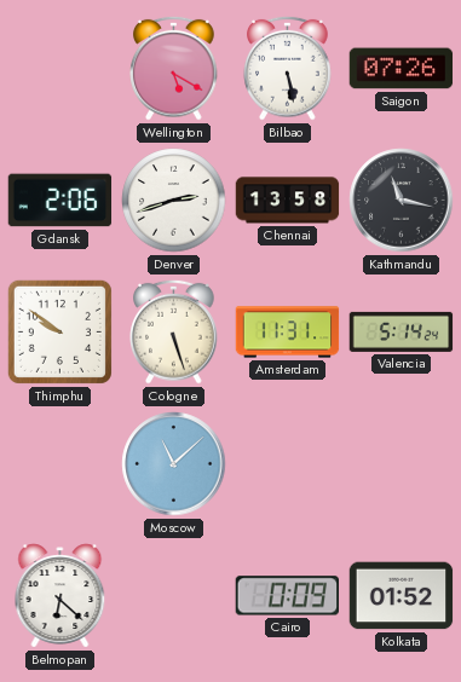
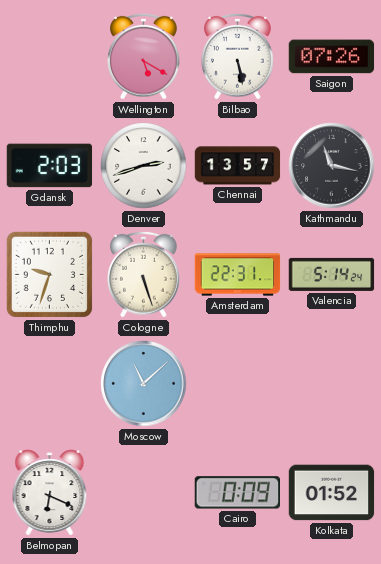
Gdansk: 2:06 -> 2:03
Chennai: 13:58 -> 13:57
Thimphu: 9:51 -> 9:33
Amsterdam: 11:31 -> 22:31
Belmopan: 6:22 -> 6:19
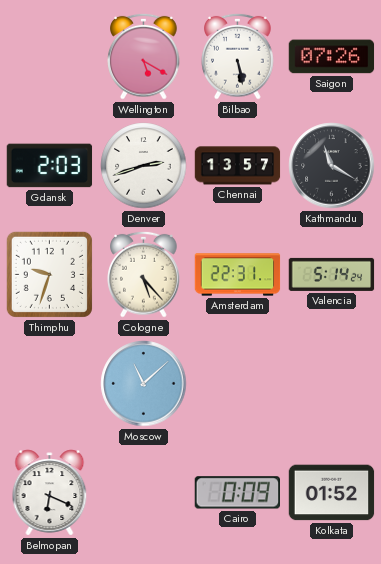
Kathmandu: 11:17 -> 11:20
Cologne: 5:27 -> 5:23
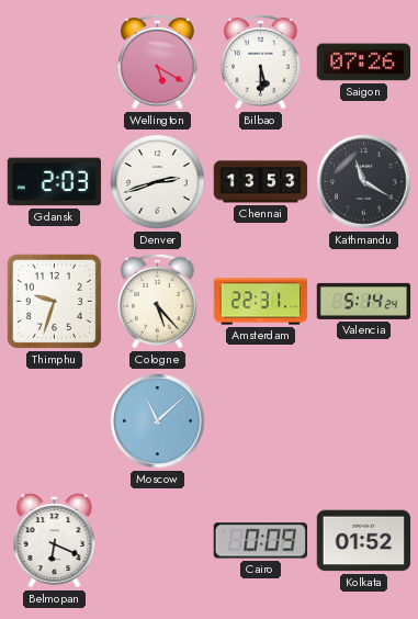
Bilbao: 5:28 -> 5:30
Chennai: 13:57 -> 13:53
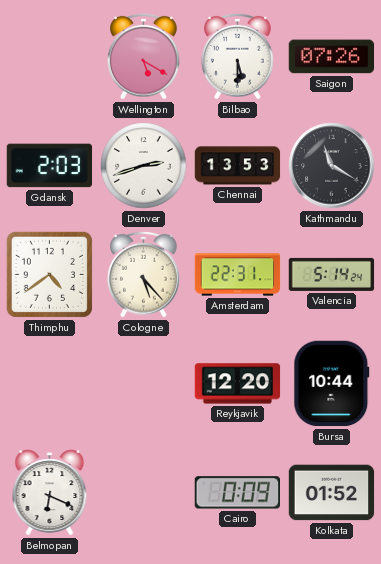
Thimphu: 9:33 -> 4:39
Moscow: 11:08 -> none
Reykjavik: none -> 12:20
Bursa: none -> 10:44
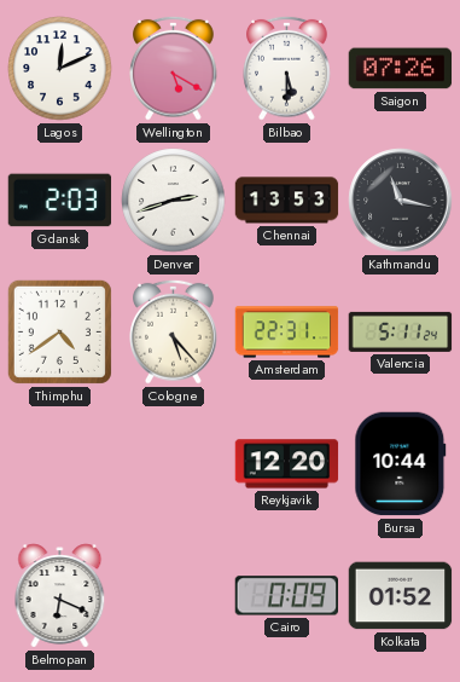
Lagos: none -> 12:11
Kathmandu: 11:20 -> 11:17
Valencia: 5:14 -> 5:11
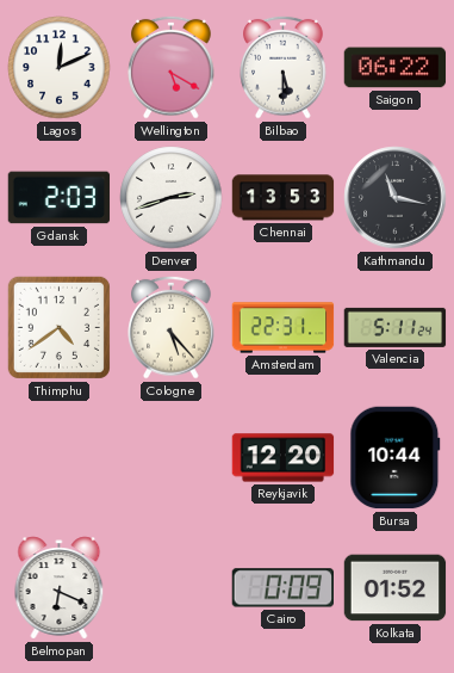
Saigon: 07:26 -> 06:22
